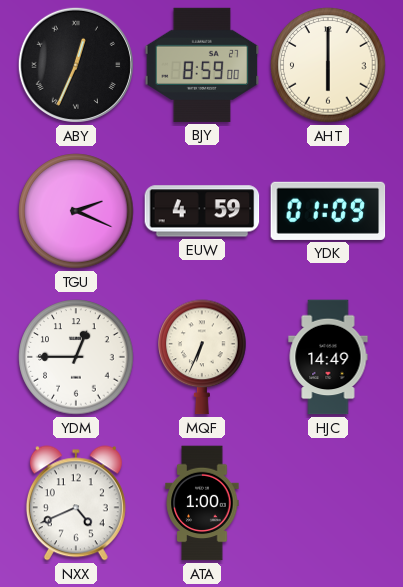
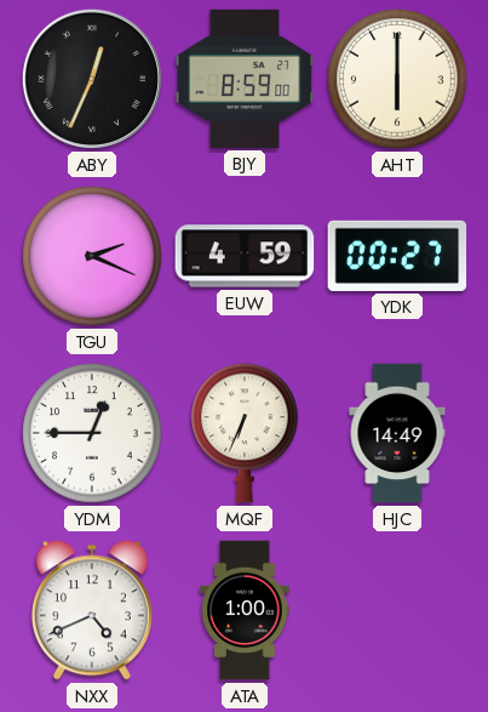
YDK: 01:09 -> 00:27
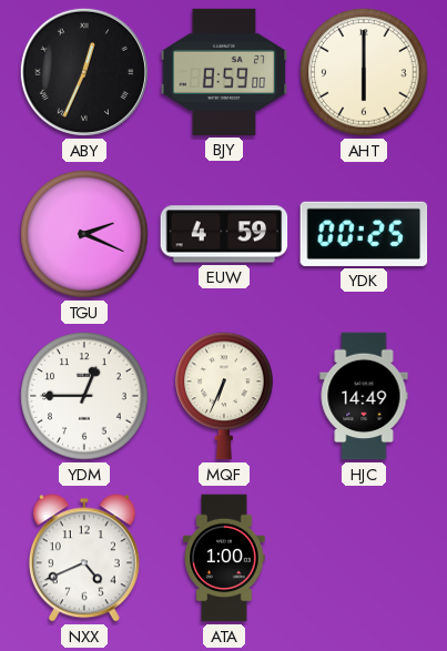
YDK: 00:27 -> 00:25
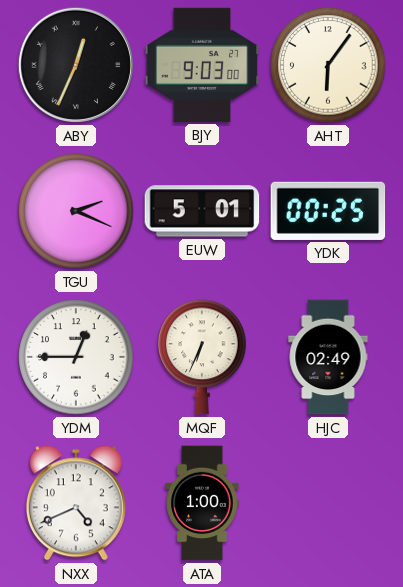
BJY: 8:59 -> 9:03
AHT: 6:00 -> 6:06
EUW: 4:59 -> 5:01
HJC: 14:49 -> 02:49
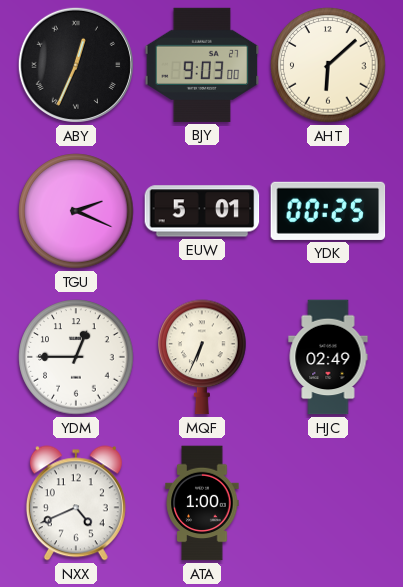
AHT: 6:06 -> 6:08
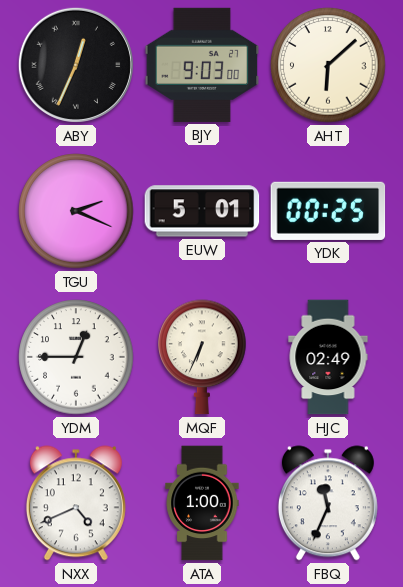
FBQ: none -> 11:34
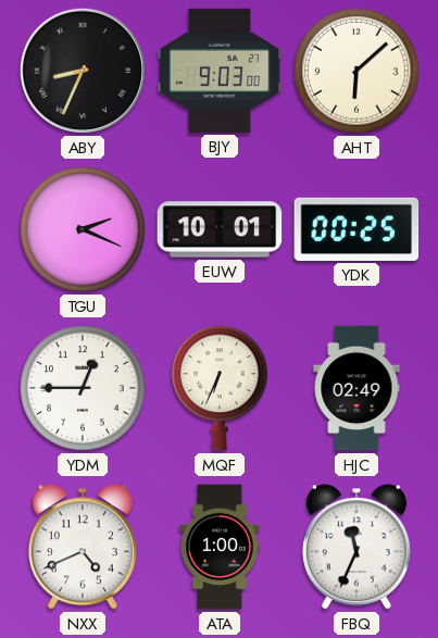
ABY: 12:34 -> 8:34
EUW: 5:01 -> 10:01
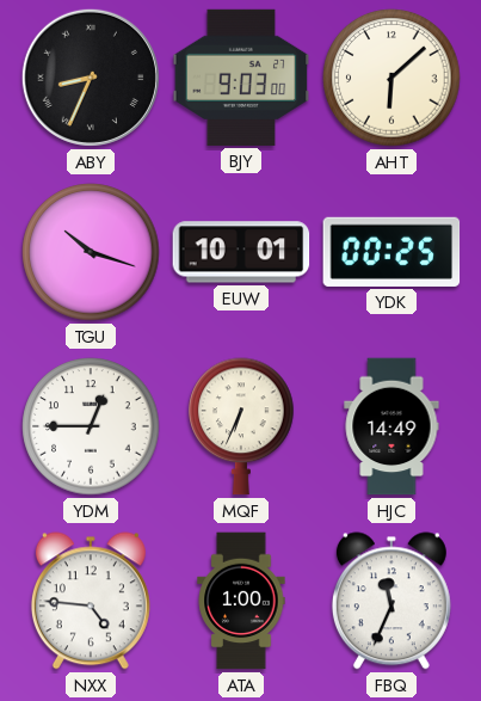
TGU: 2:19 -> 10:18
HJC: 02:49 -> 14:49
NXX: 4:41 -> 4:46
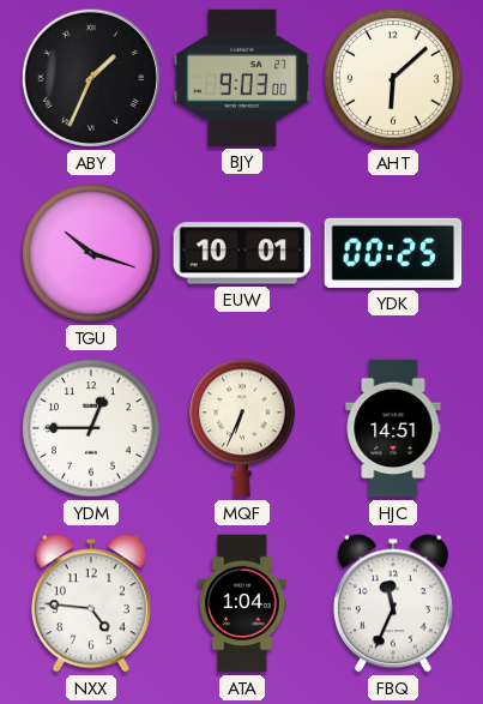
ABY: 8:34 -> 1:34
HJC: 14:49 -> 14:51
ATA: 1:00 -> 1:04
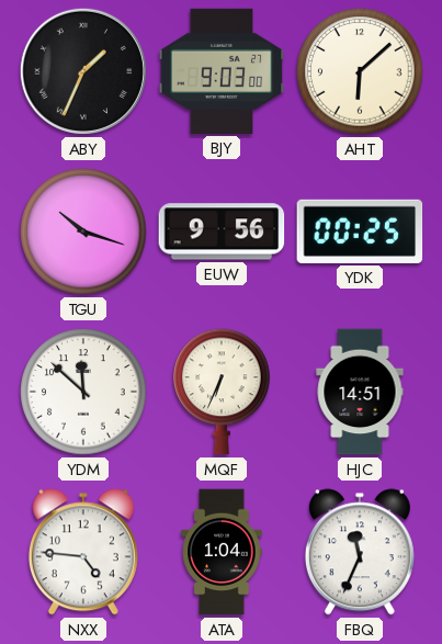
EUW: 10:01 -> 9:56
YDM: 12:45 -> 11:52
